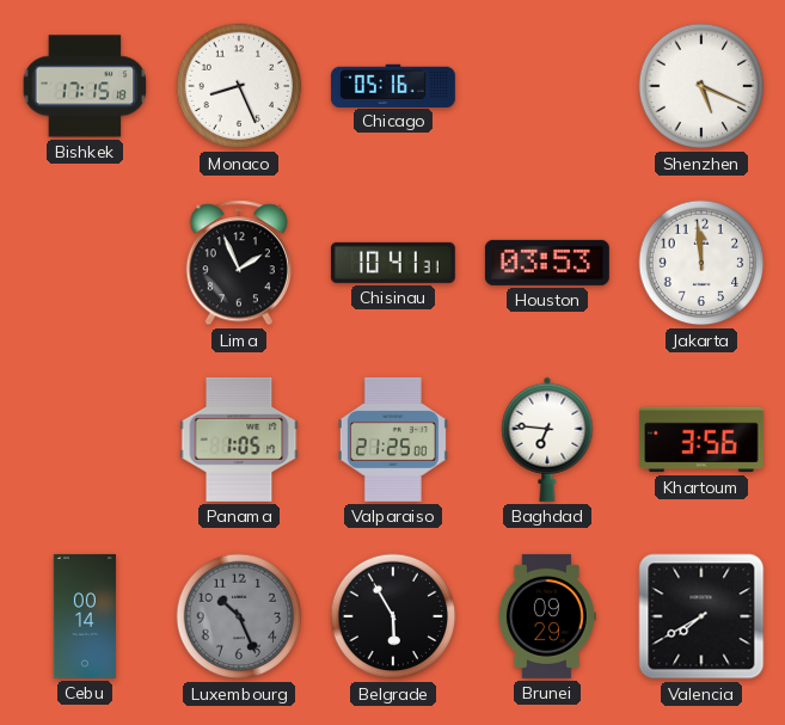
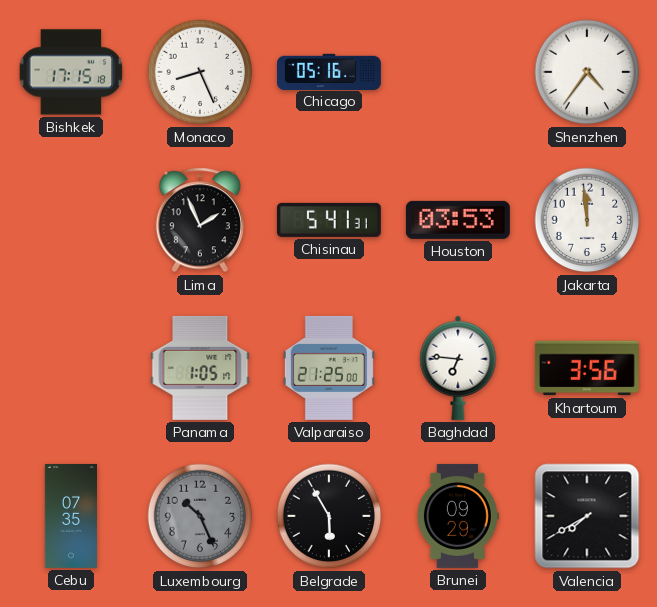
Shenzhen: 5:19 -> 4:36
Chisinau: 10:41 -> 5:41
Cebu: 00:14 -> 07:35
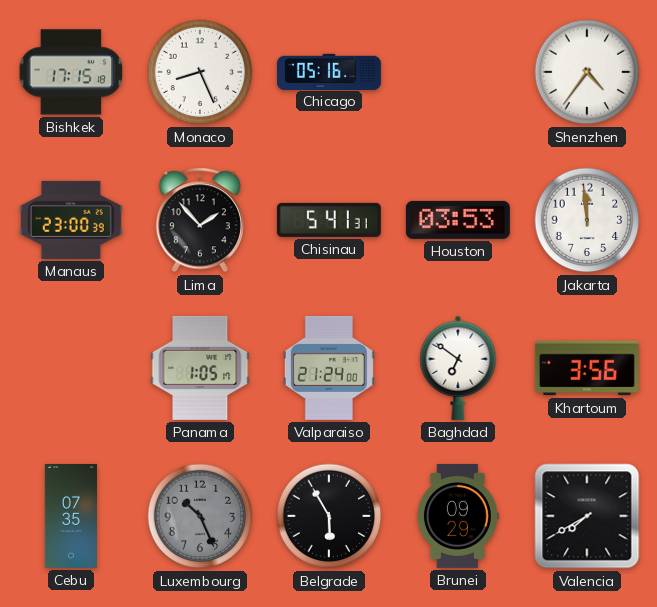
Manaus: none -> 23:00
Lima: 1:56 -> 1:53
Valparaiso: 21:25 -> 21:24
Baghdad: 6:46 -> 6:51
